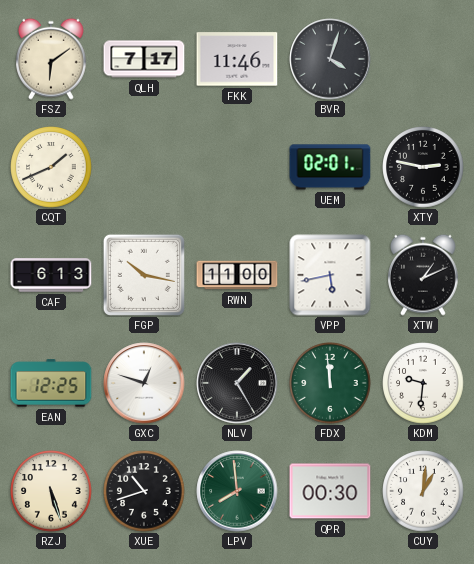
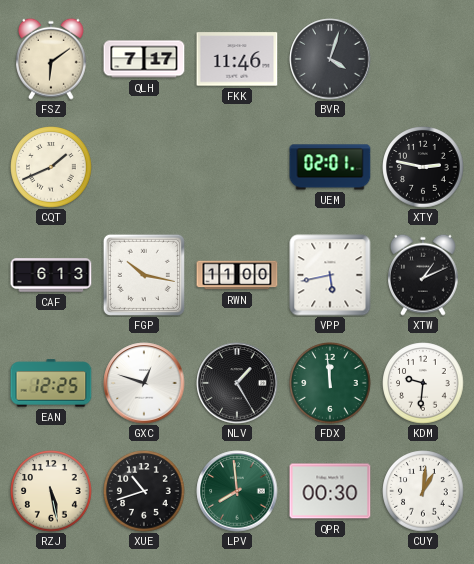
RZJ: 5:27 -> 5:28
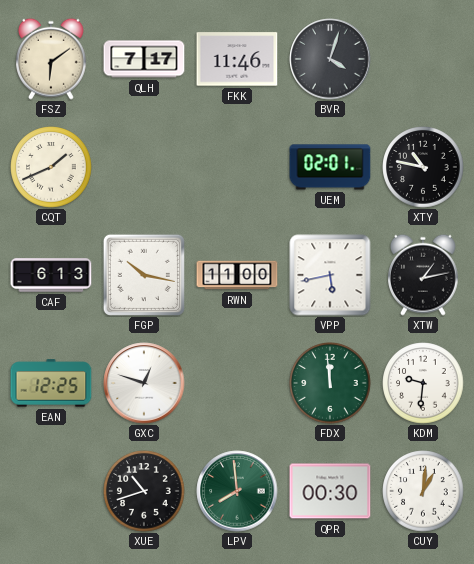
XTY: 2:47 -> 10:47
XTW: 1:11 -> 1:13
NLV: 1:25 -> none
RZJ: 5:28 -> none
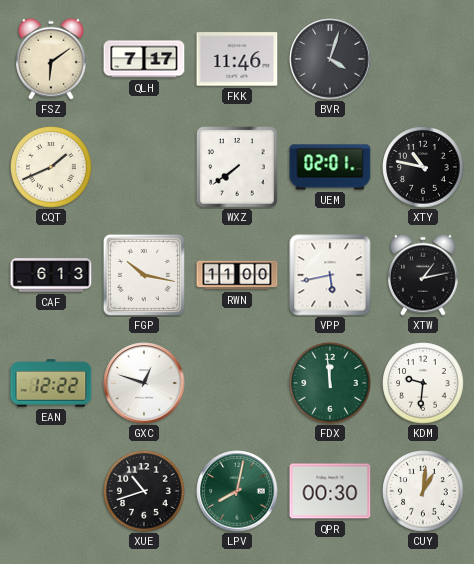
WXZ: none -> 7:39
EAN: 12:25 -> 12:22
LPV: 7:59 -> 8:02
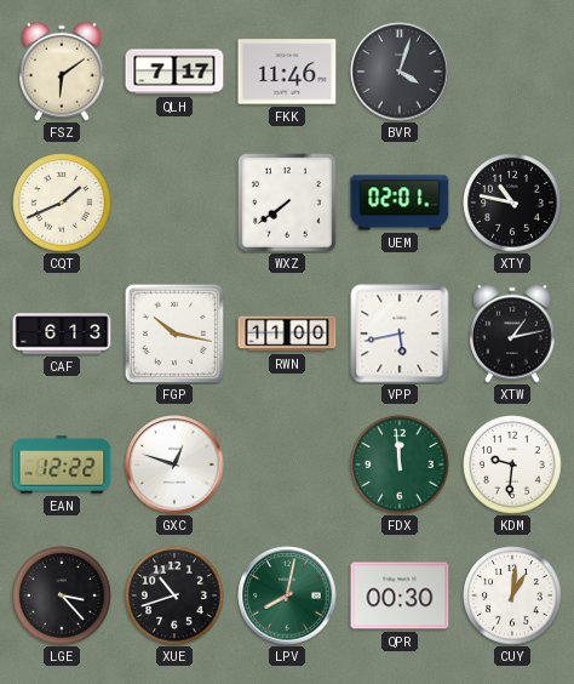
LGE: none -> 3:23
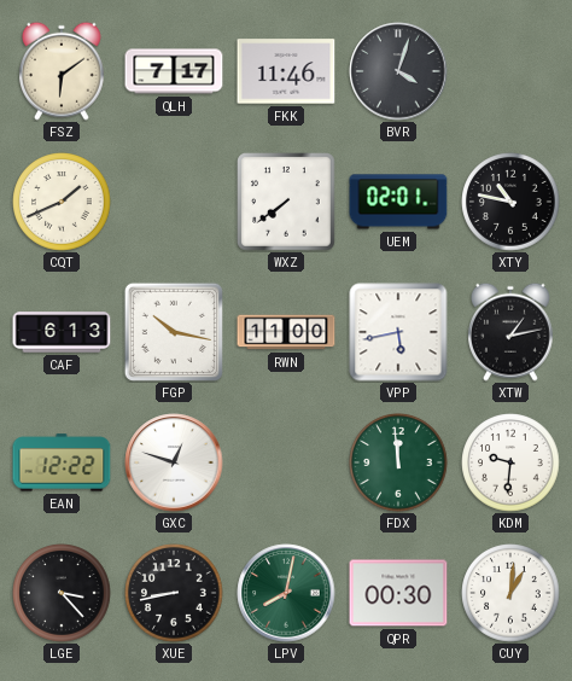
XUE: 10:42 -> 8:43
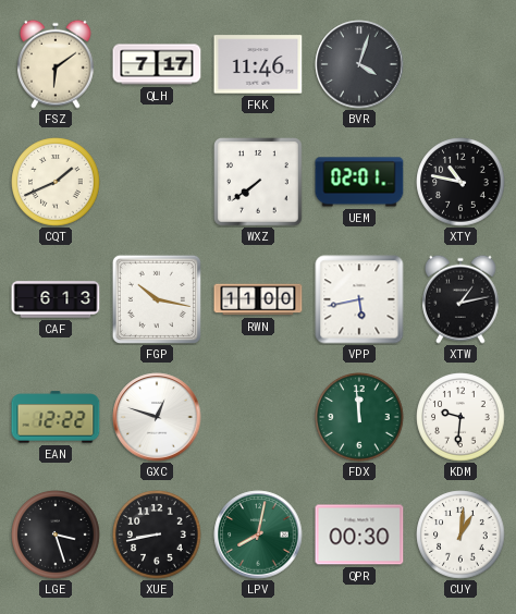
LGE: 3:23 -> 3:27
